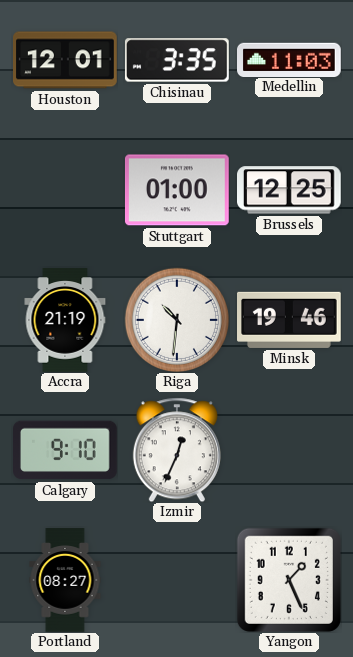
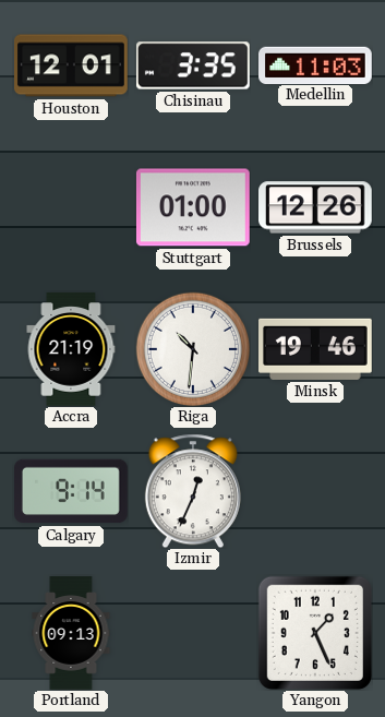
Brussels: 12:25 -> 12:26
Calgary: 9:10 -> 9:14
Portland: 08:27 -> 09:13
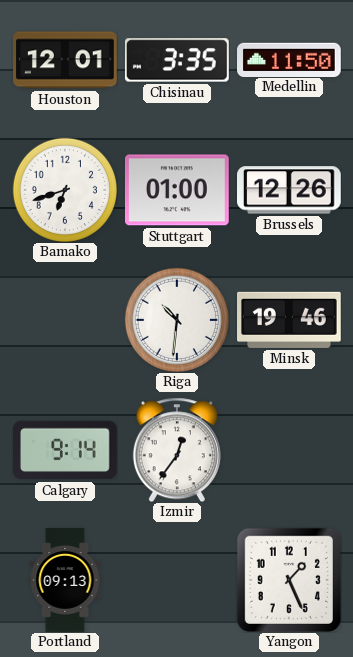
Medellin: 11:03 -> 11:50
Bamako: none -> 6:42
Accra: 21:19 -> none
Izmir: 12:34 -> 12:36
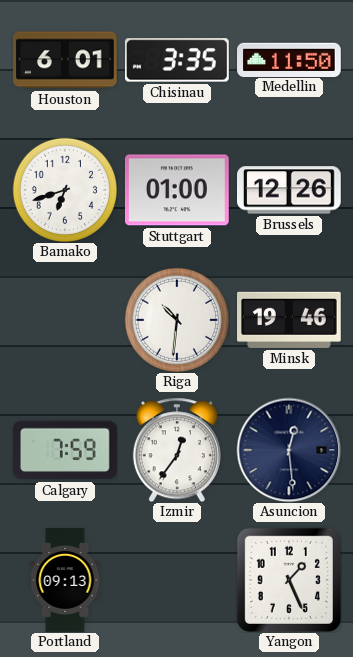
Houston: 12:01 -> 6:01
Calgary: 9:14 -> 7:59
Asuncion: none -> 12:29
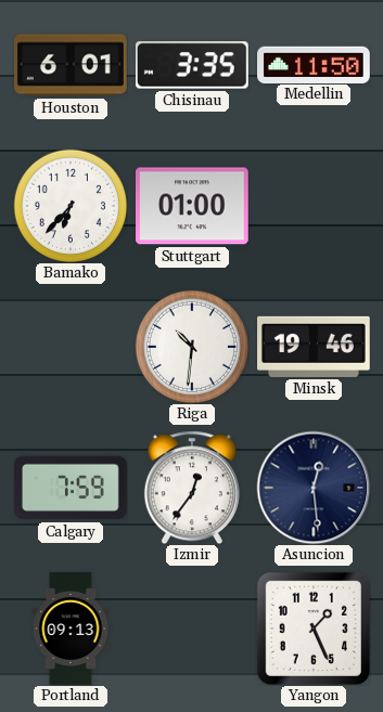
Bamako: 6:42 -> 6:37
Brussels: 12:26 -> none
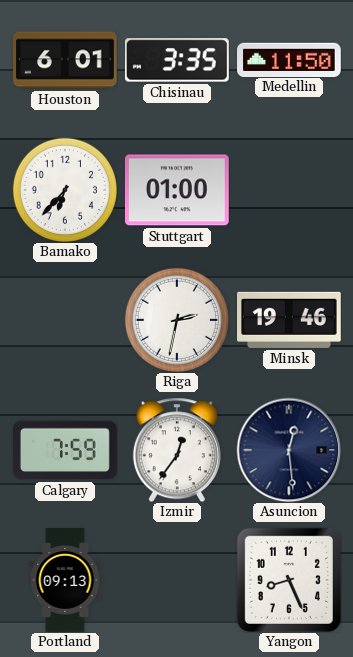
Riga: 10:31 -> 2:32
Yangon: 1:26 -> 8:26
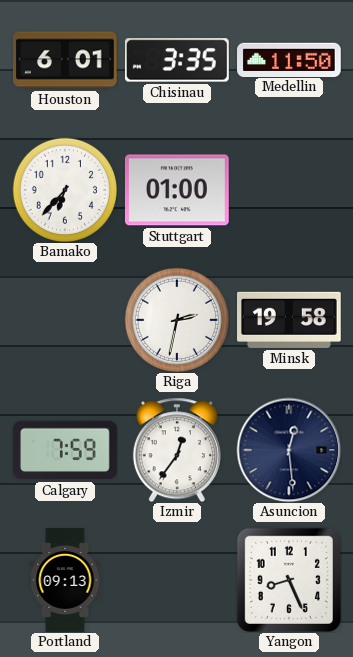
Minsk: 19:46 -> 19:58
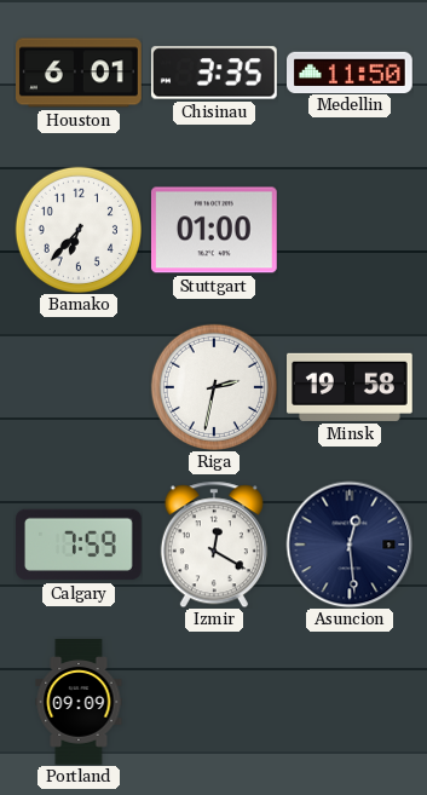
Izmir: 12:36 -> 12:20
Portland: 09:13 -> 09:09
Yangon: 8:26 -> none
